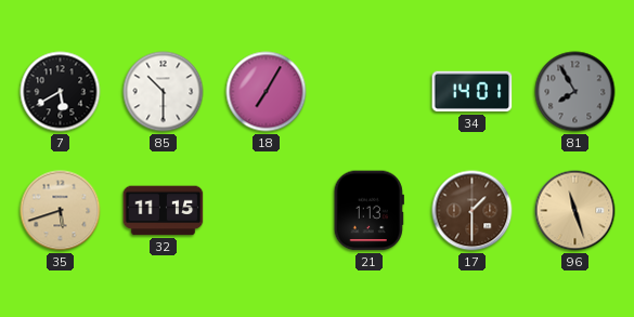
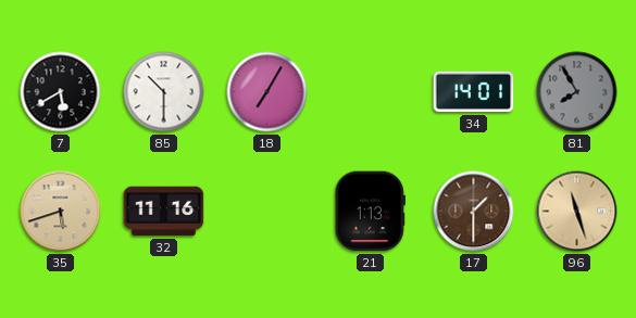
32: 11:15 -> 11:16
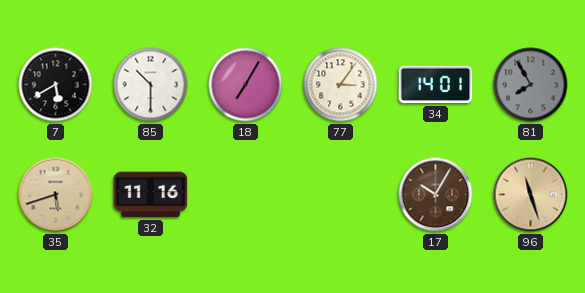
77: none -> 3:06
21: 1:13 -> none
17: 1:30 -> 10:05
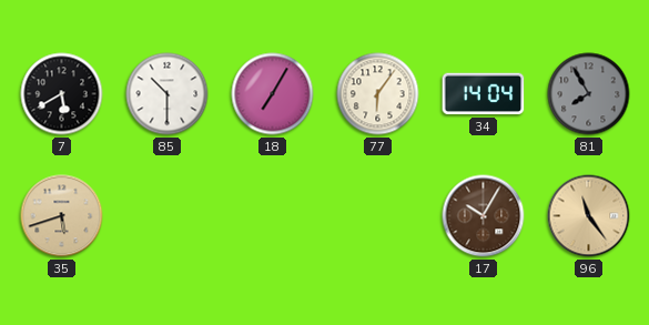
77: 3:06 -> 6:06
34: 14:01 -> 14:04
32: 11:16 -> none
96: 11:27 -> 11:24
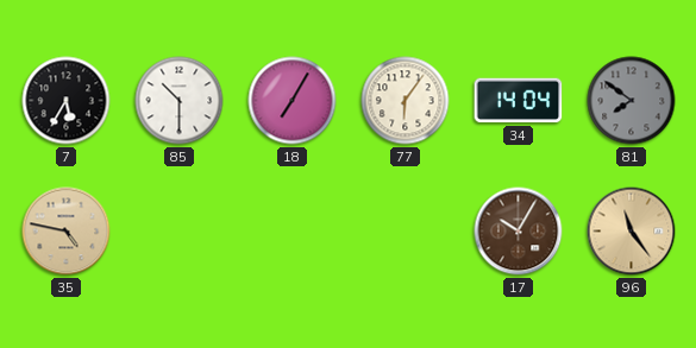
7: 5:40 -> 5:35
81: 7:55 -> 7:51
35: 5:42 -> 4:47
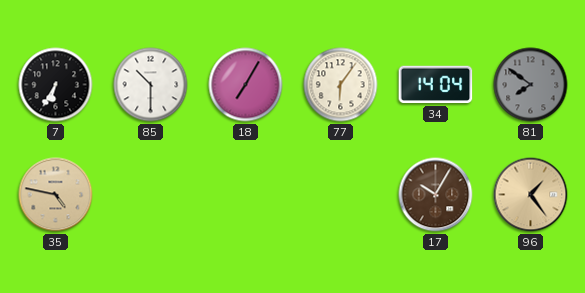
7: 5:35 -> 6:35
96: 11:24 -> 1:24
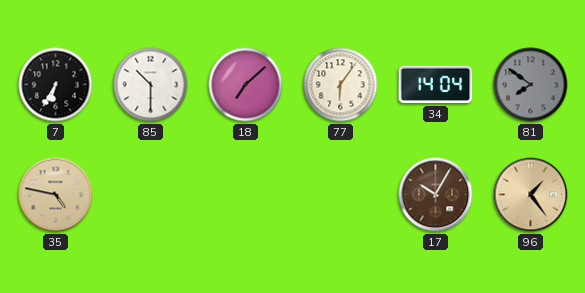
18: 7:05 -> 7:08
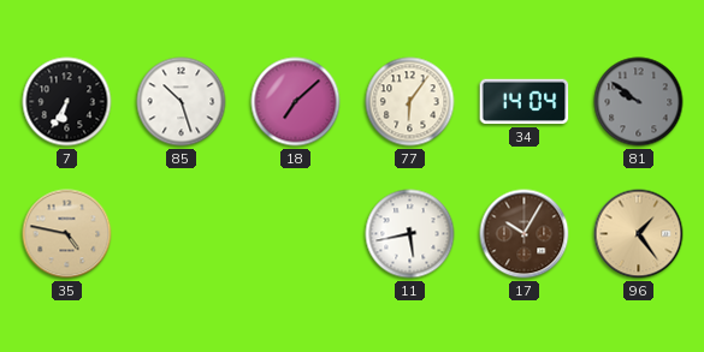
85: 10:30 -> 10:27
81: 7:51 -> 9:51
11: none -> 5:43
